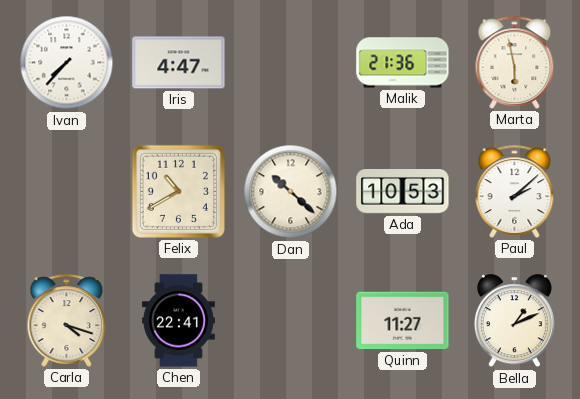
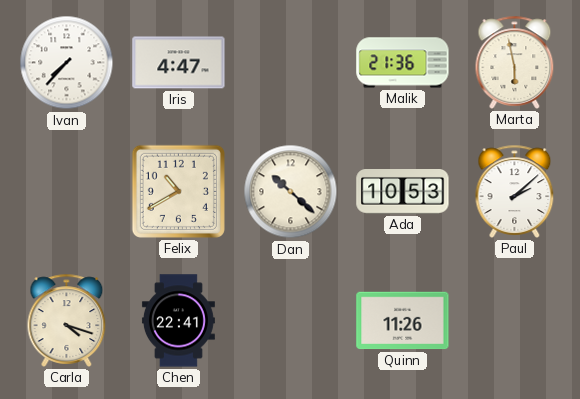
Quinn: 11:27 -> 11:26
Bella: 1:11 -> none
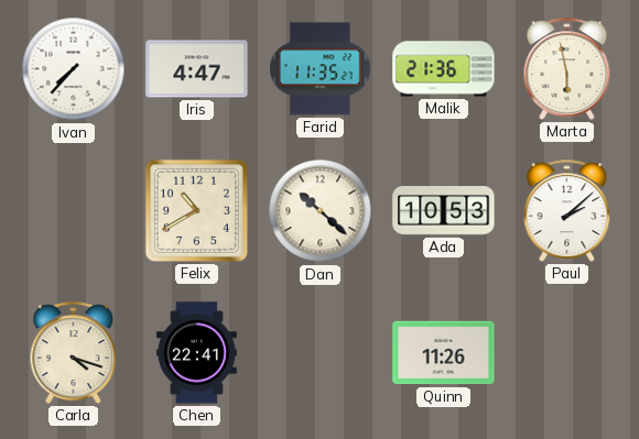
Farid: none -> 11:35
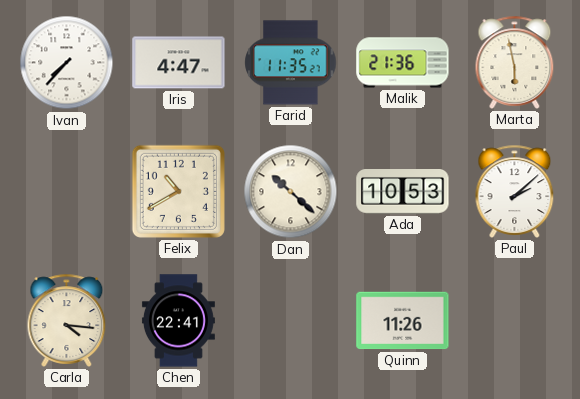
Carla: 4:18 -> 4:16
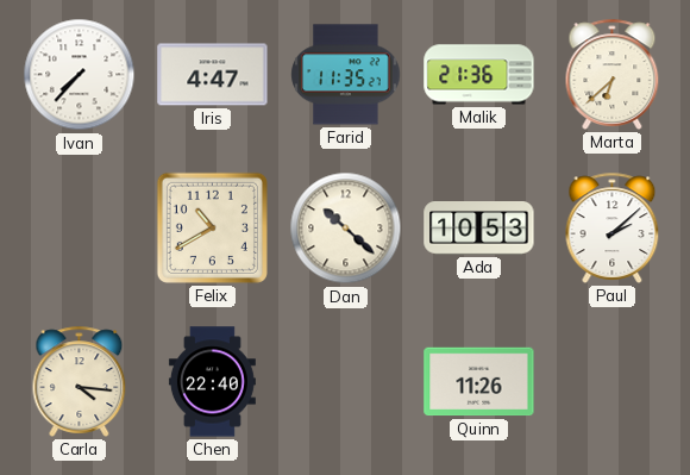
Marta: 5:58 -> 6:38
Chen: 22:41 -> 22:40
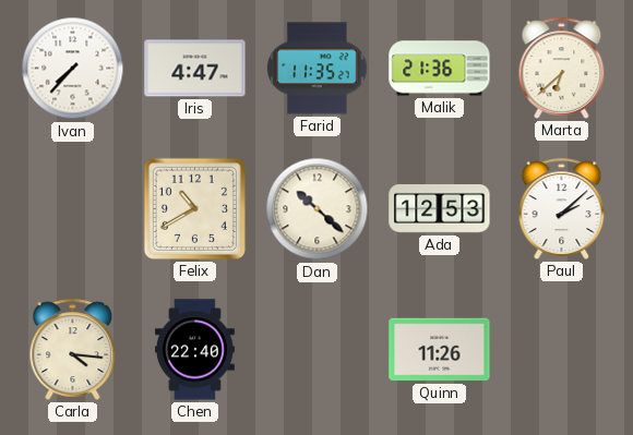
Ada: 10:53 -> 12:53
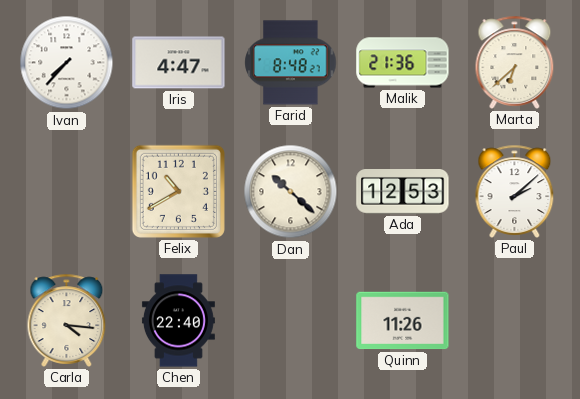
Farid: 11:35 -> 8:48
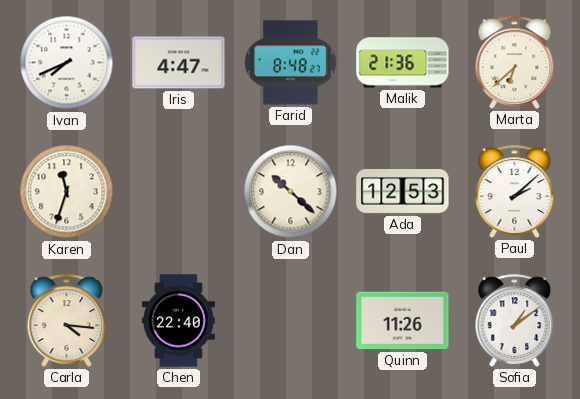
Ivan: 7:37 -> 7:41
Karen: none -> 11:33
Felix: 10:40 -> none
Sofia: none -> 1:09
